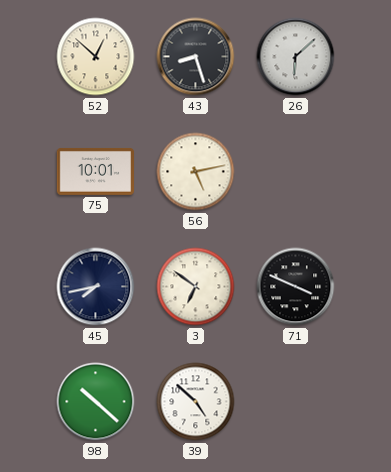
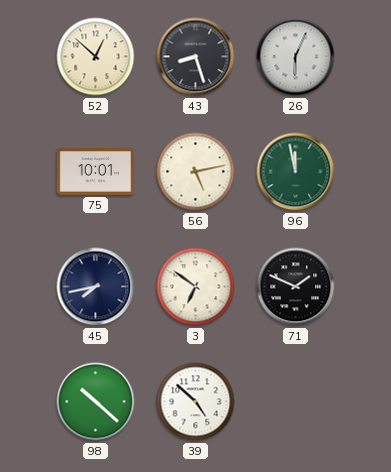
26: 6:08 -> 6:04
96: none -> 11:58
71: 3:49 -> 1:49
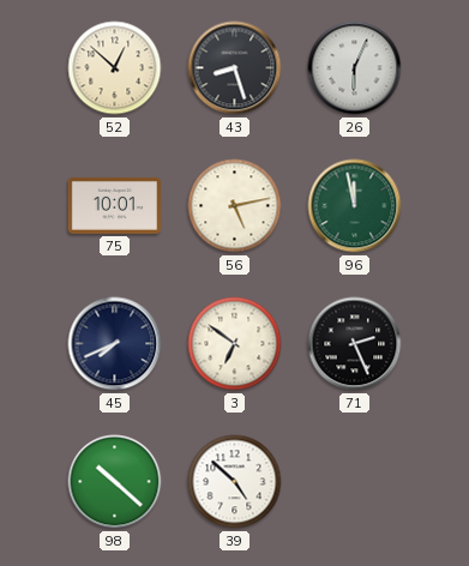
45: 7:43 -> 7:41
71: 1:49 -> 2:26
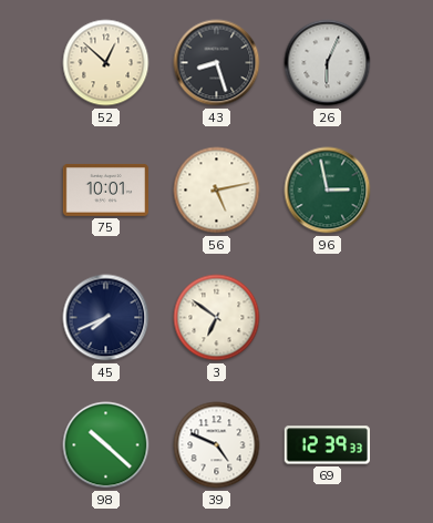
96: 11:58 -> 2:58
71: 2:26 -> none
39: 4:52 -> 4:49
69: none -> 12:39
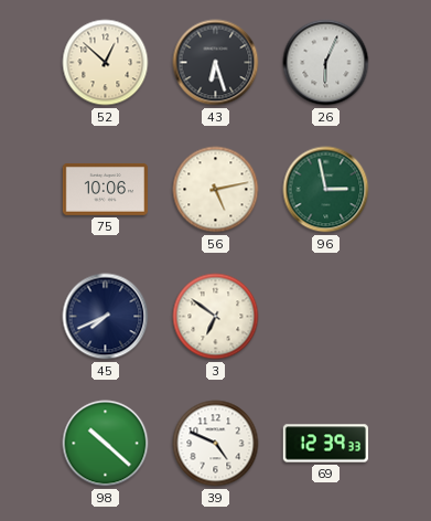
43: 8:27 -> 6:27
75: 10:01 -> 10:06
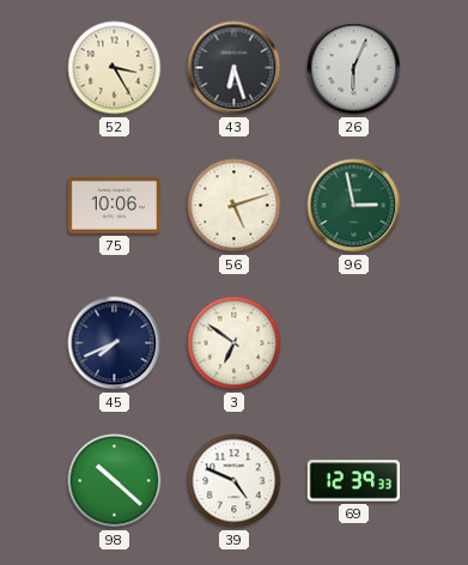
52: 12:52 -> 3:25
56: 5:13 -> 5:12
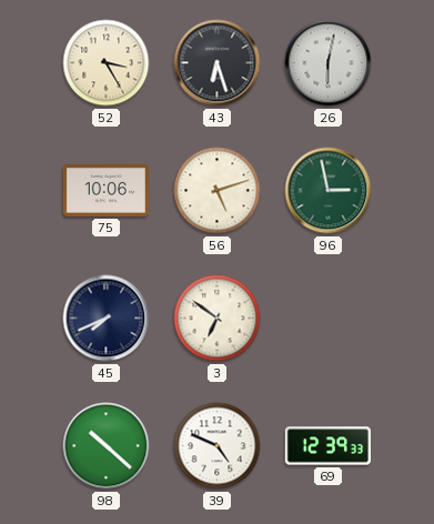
26: 6:04 -> 6:02
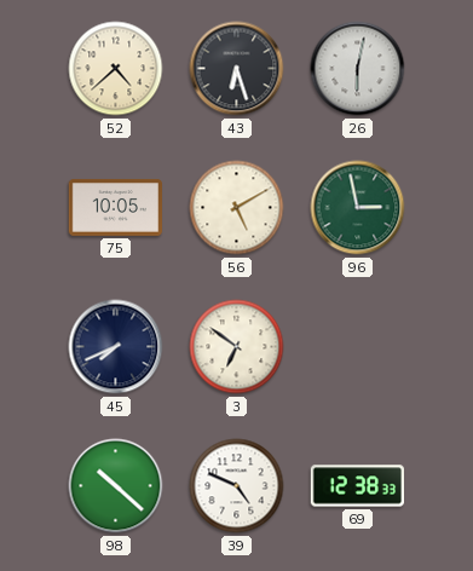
52: 3:25 -> 4:38
75: 10:06 -> 10:05
56: 5:12 -> 5:10
69: 12:39 -> 12:38
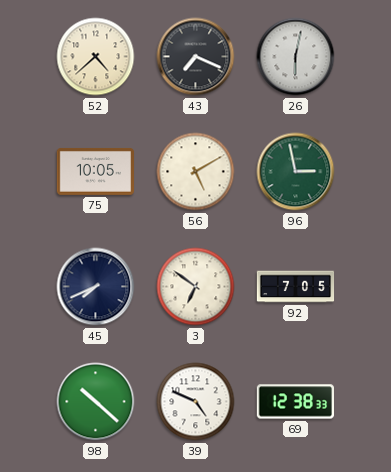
43: 6:27 -> 7:19
92: none -> 7:05
